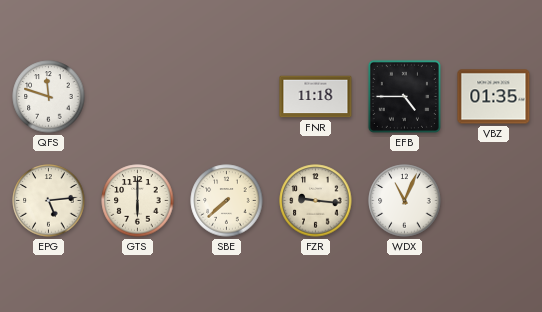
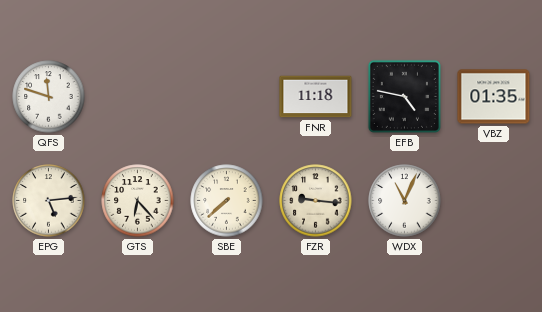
EFB: 4:45 -> 4:47
GTS: 6:00 -> 6:23
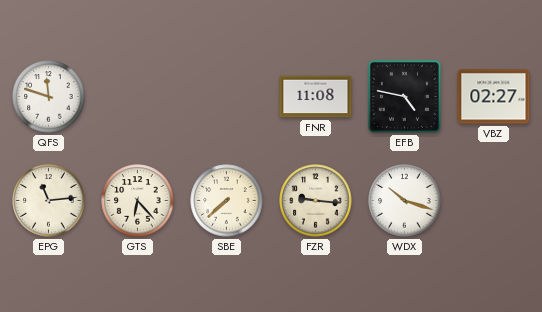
FNR: 11:18 -> 11:08
VBZ: 01:35 -> 02:27
EPG: 5:14 -> 11:14
WDX: 11:04 -> 10:18
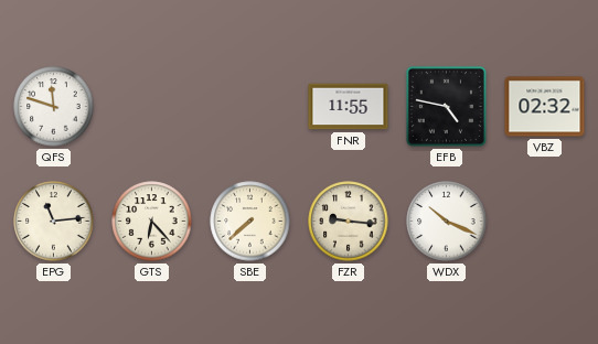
FNR: 11:08 -> 11:55
VBZ: 02:27 -> 02:32
WDX: 10:18 -> 10:19
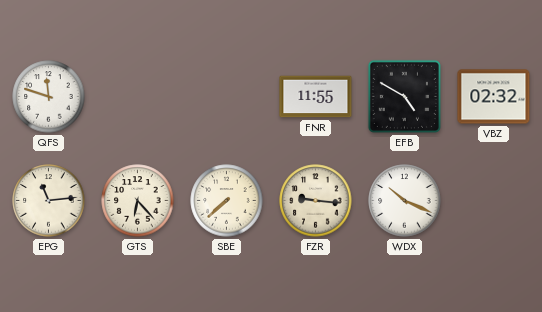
EFB: 4:47 -> 4:50
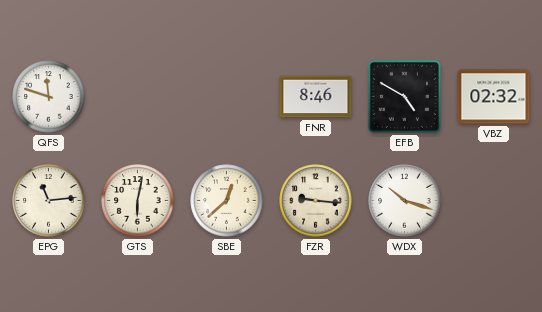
FNR: 11:55 -> 8:46
GTS: 6:23 -> 6:02
SBE: 7:38 -> 12:38
WDX: 10:19 -> 10:18
